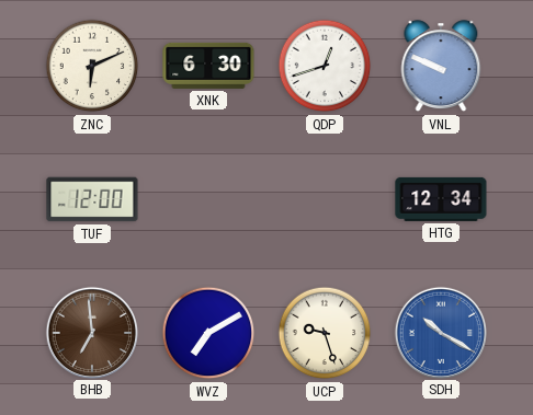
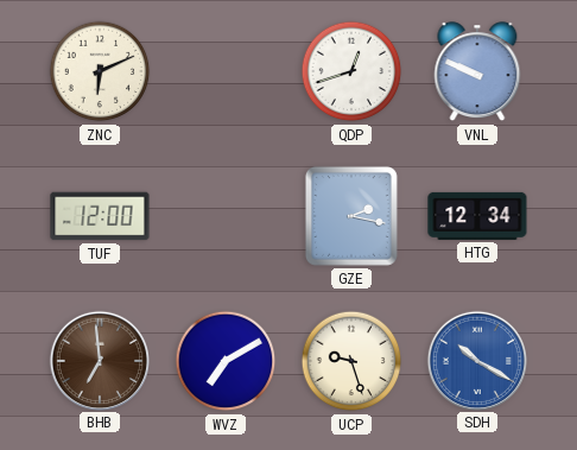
XNK: 6:30 -> none
GZE: none -> 2:17
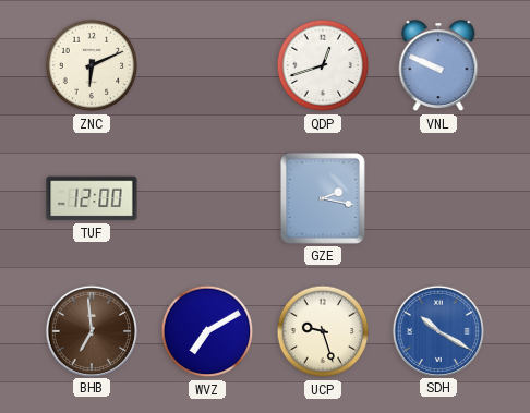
HTG: 12:34 -> none
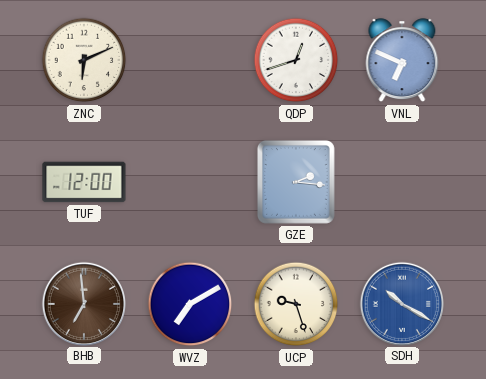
VNL: 9:49 -> 6:49
GZE: 2:17 -> 2:16
